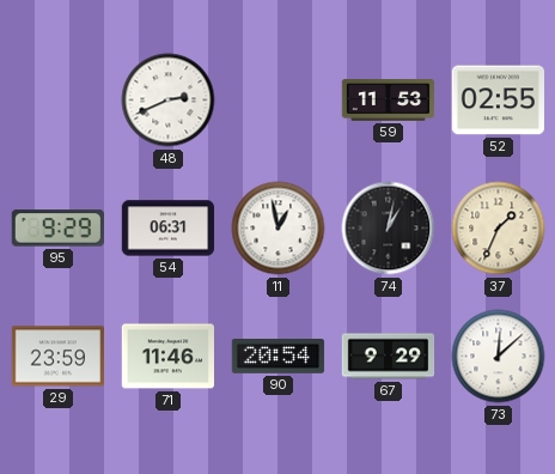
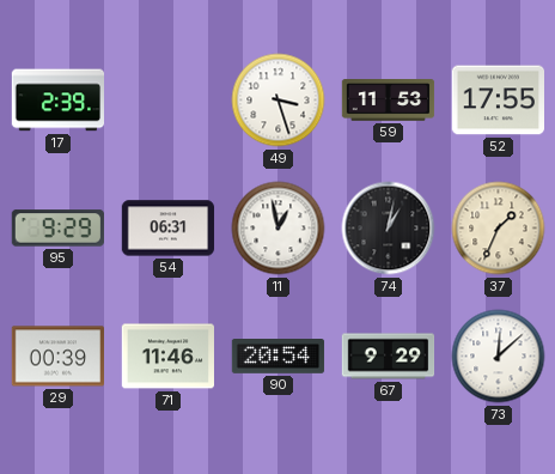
17: none -> 2:39
48: 2:41 -> none
49: none -> 3:27
52: 02:55 -> 17:55
29: 23:59 -> 00:39
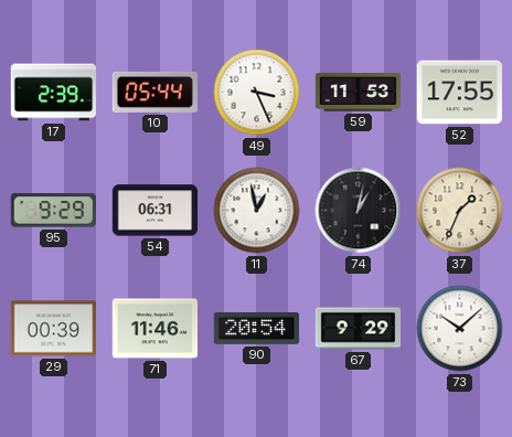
10: none -> 05:44
49: 3:27 -> 3:26
73: 12:08 -> 10:08
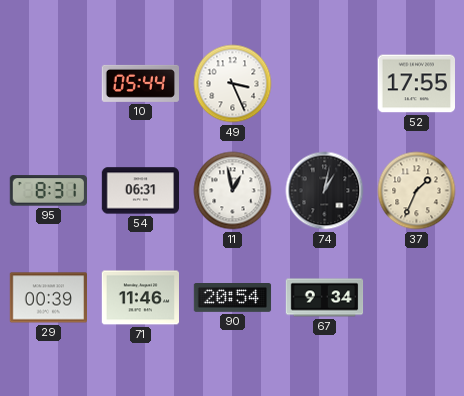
17: 2:39 -> none
59: 11:53 -> none
95: 9:29 -> 8:31
67: 9:29 -> 9:34
73: 10:08 -> none
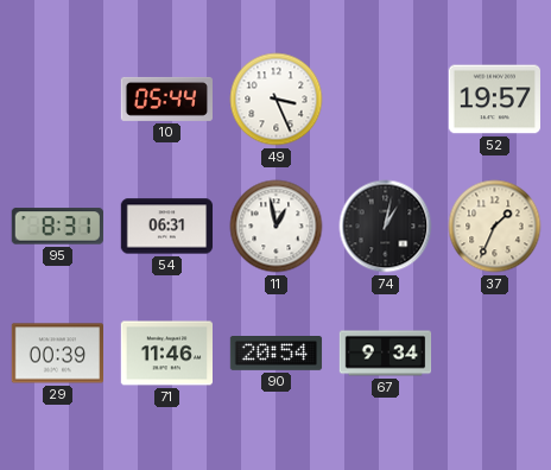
52: 17:55 -> 19:57
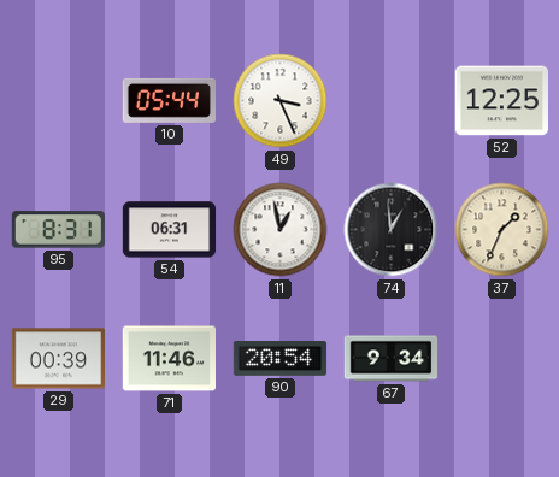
52: 19:57 -> 12:25
74: 1:02 -> 12:59
